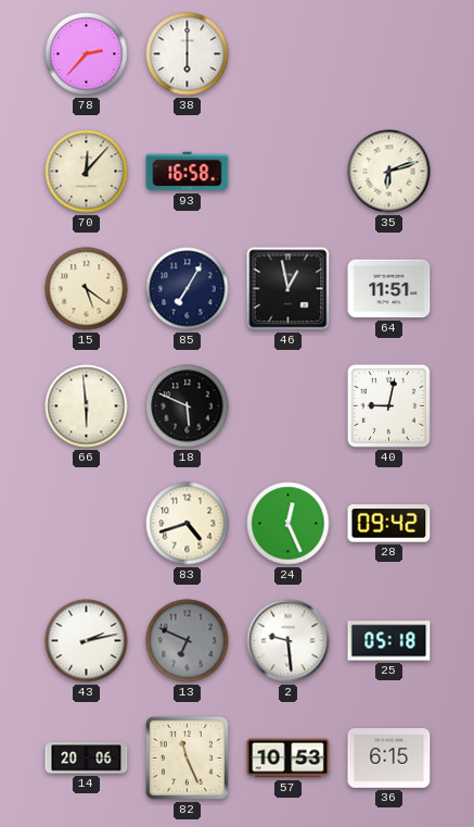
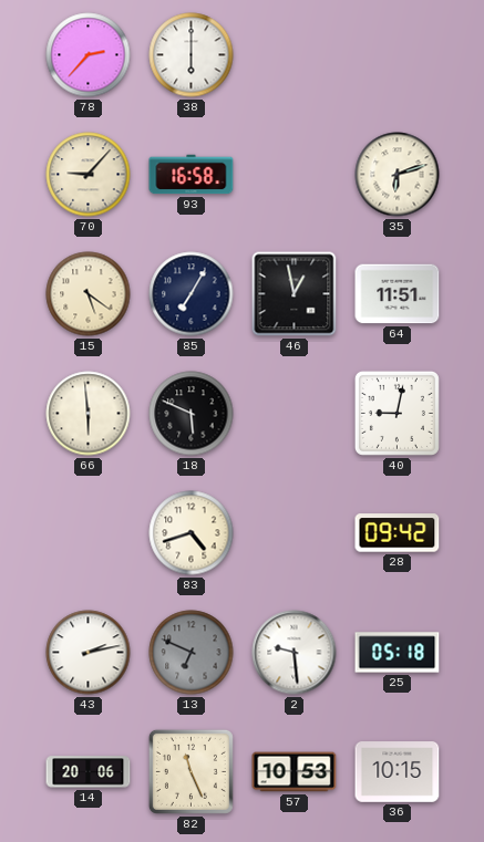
70: 12:07 -> 9:07
24: 12:26 -> none
36: 6:15 -> 10:15
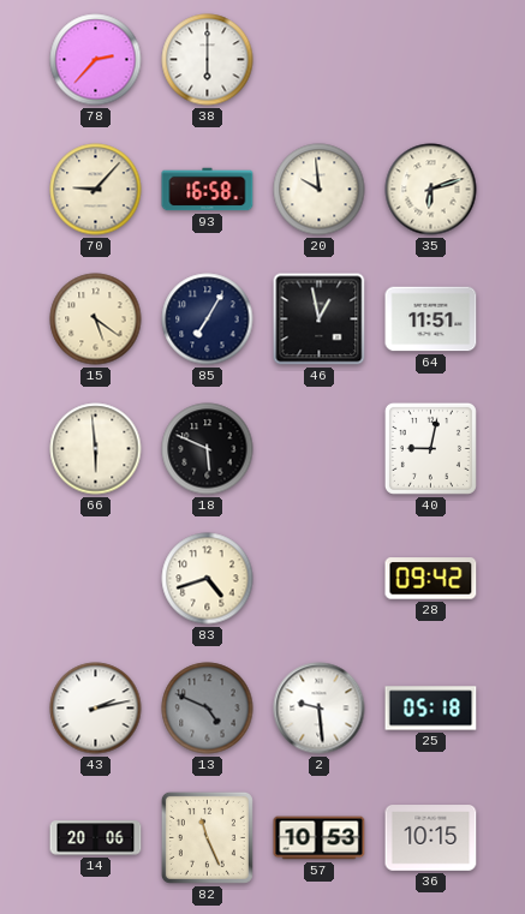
20: none -> 9:59
13: 6:49 -> 4:49
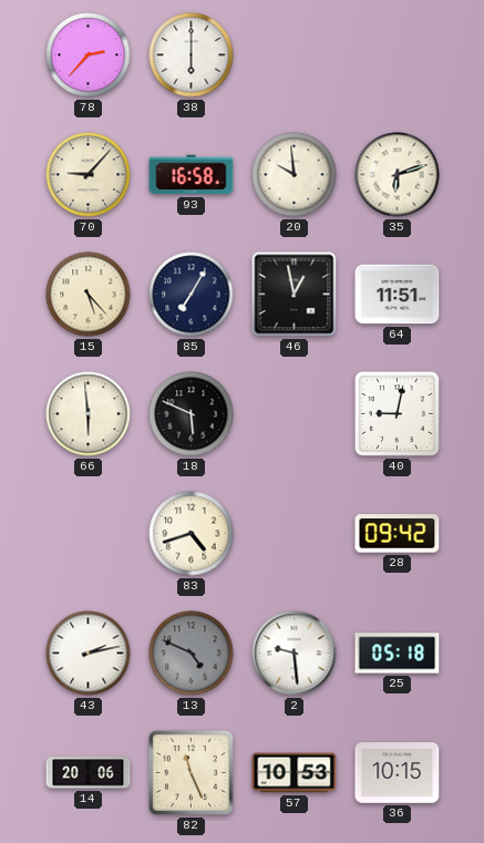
15: 5:21 -> 5:23
